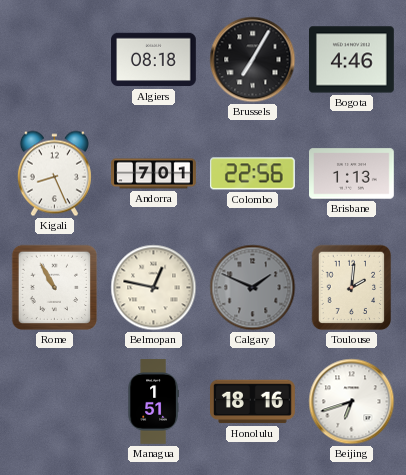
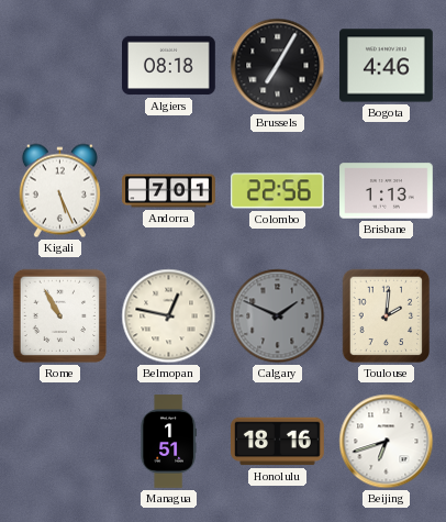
Kigali: 8:26 -> 5:26
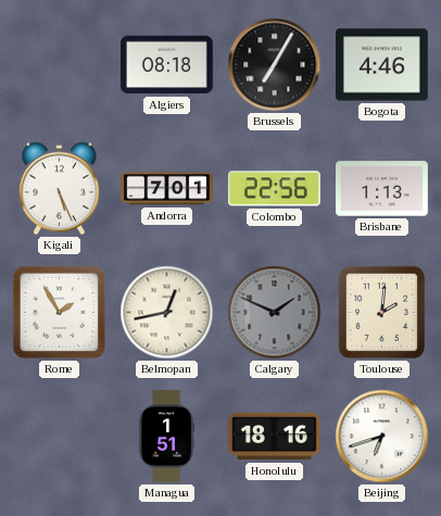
Rome: 10:55 -> 1:55
Belmopan: 12:47 -> 12:43
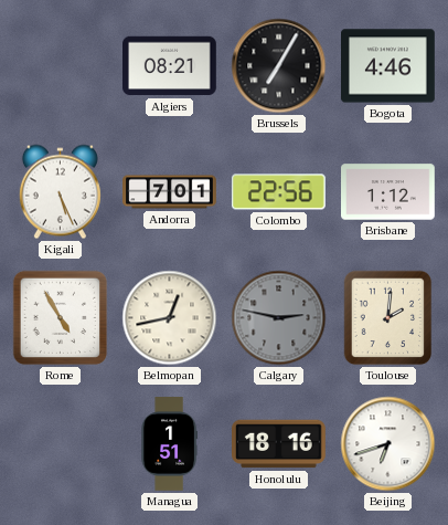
Algiers: 08:18 -> 08:21
Brisbane: 1:13 -> 1:12
Rome: 1:55 -> 4:55
Calgary: 1:49 -> 2:47
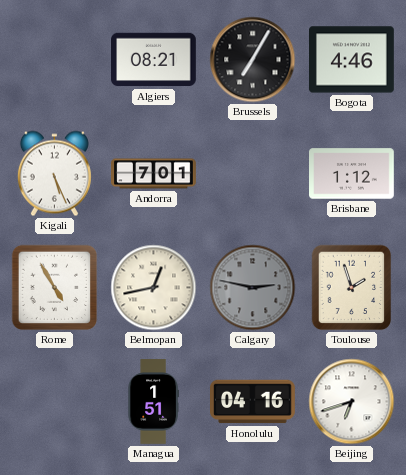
Colombo: 22:56 -> none
Toulouse: 2:01 -> 1:57
Honolulu: 18:16 -> 04:16
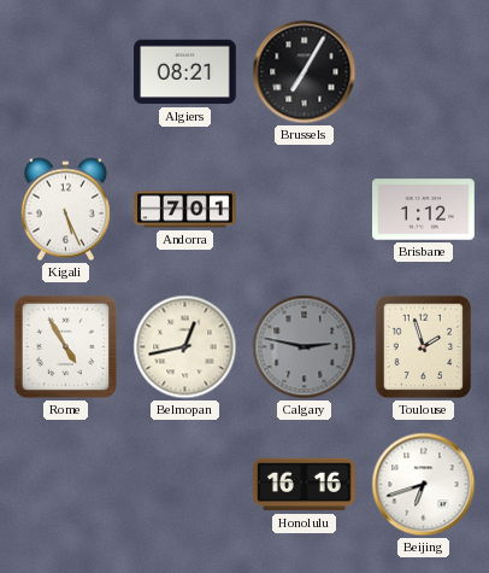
Bogota: 4:46 -> none
Managua: 1:51 -> none
Honolulu: 04:16 -> 16:16
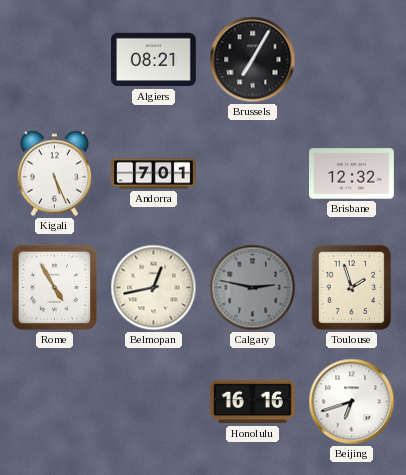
Brisbane: 1:12 -> 12:32
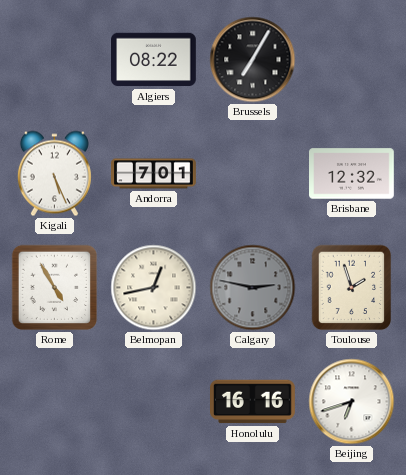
Algiers: 08:21 -> 08:22
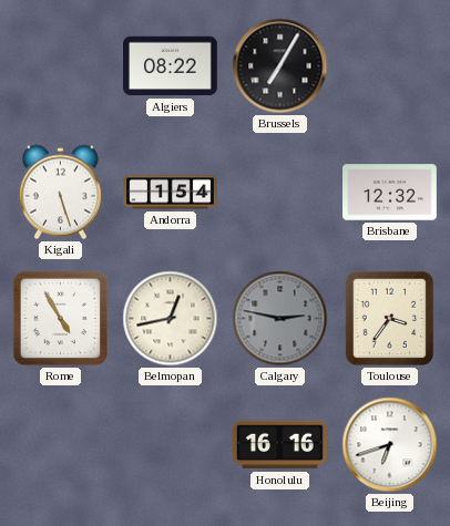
Kigali: 5:26 -> 5:27
Andorra: 7:01 -> 1:54
Toulouse: 1:57 -> 3:36
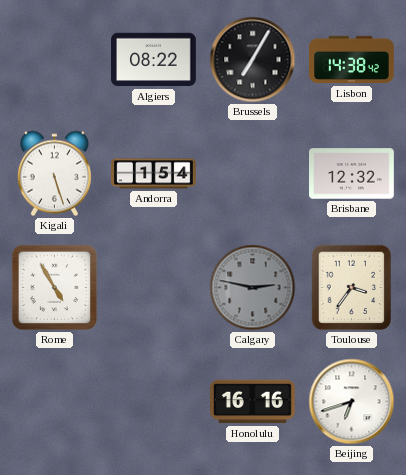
Lisbon: none -> 14:38
Belmopan: 12:43 -> none
